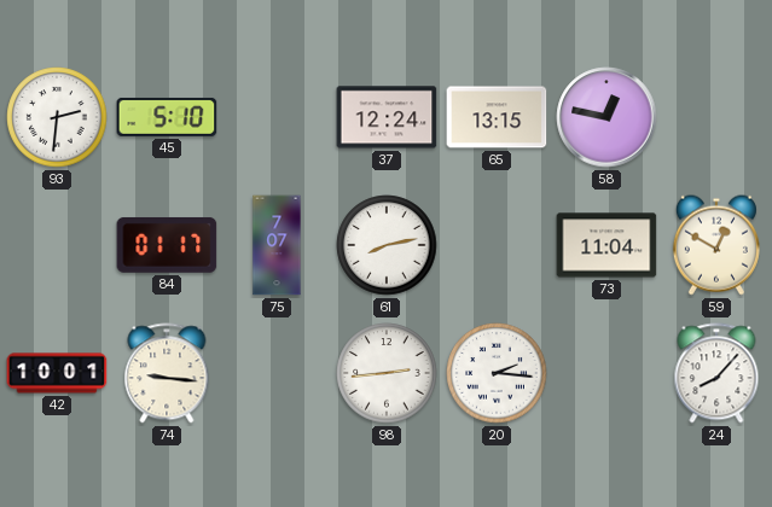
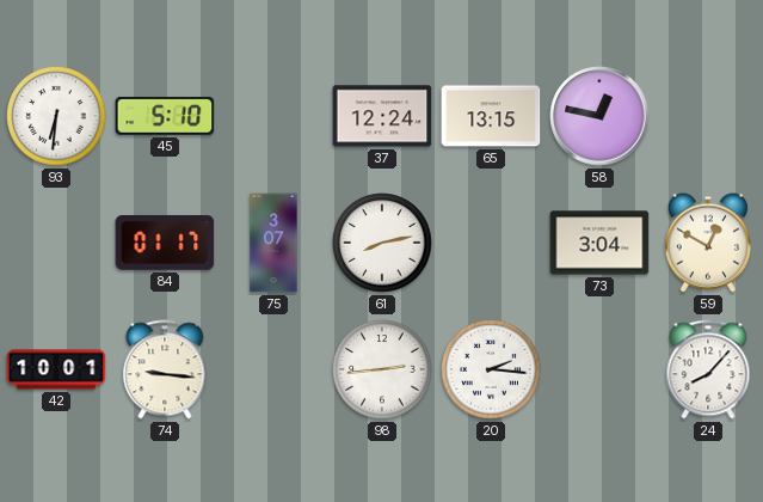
93: 2:31 -> 6:31
75: 7:07 -> 3:07
73: 11:04 -> 3:04
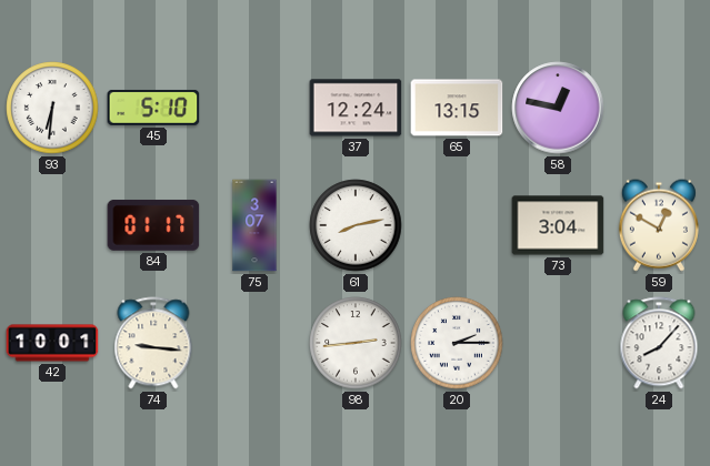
20: 2:16 -> 2:15
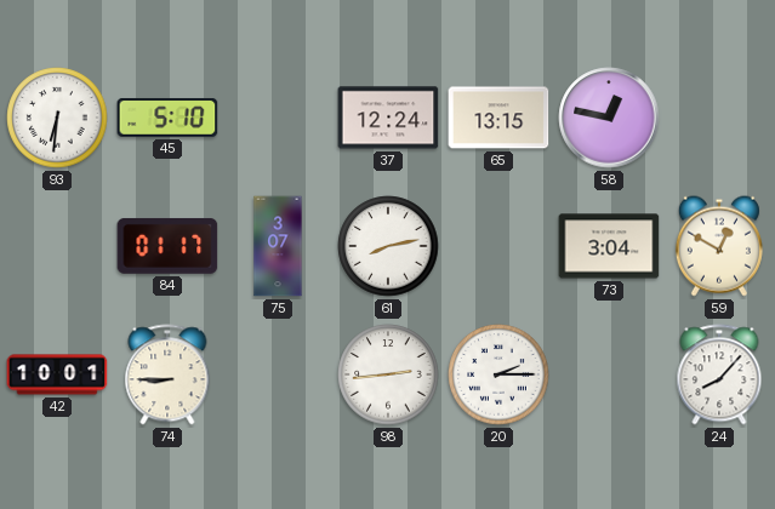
74: 9:16 -> 8:45
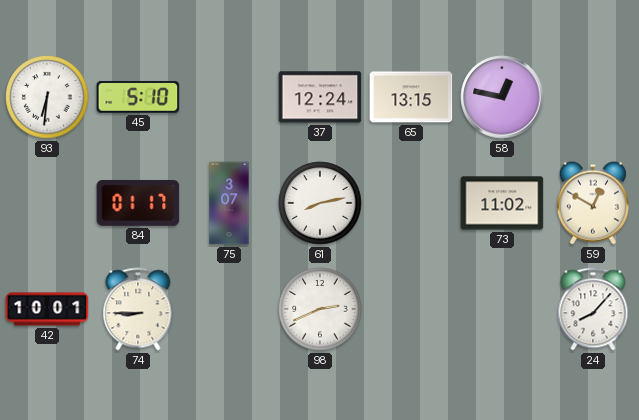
73: 3:04 -> 11:02
98: 2:44 -> 2:41
20: 2:15 -> none
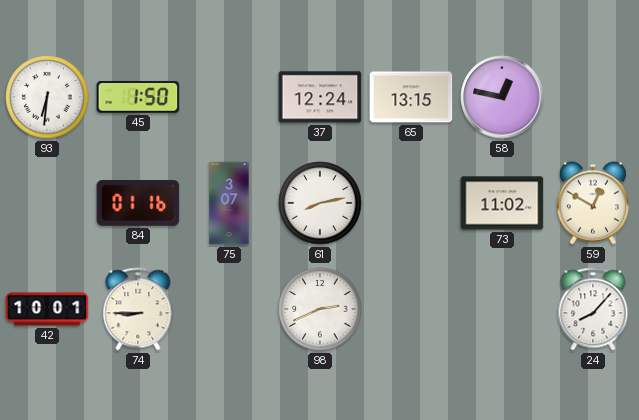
45: 5:10 -> 1:50
84: 01:17 -> 01:16
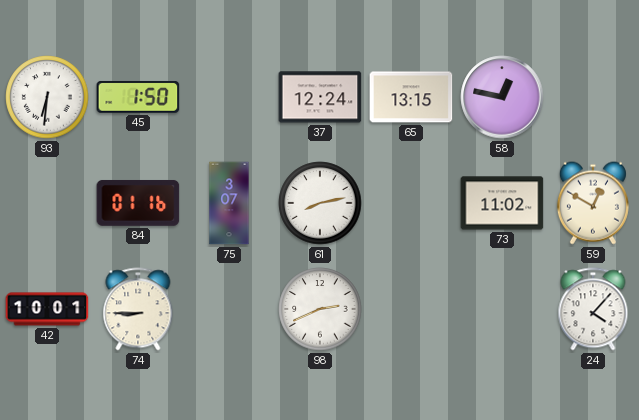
24: 8:07 -> 4:07
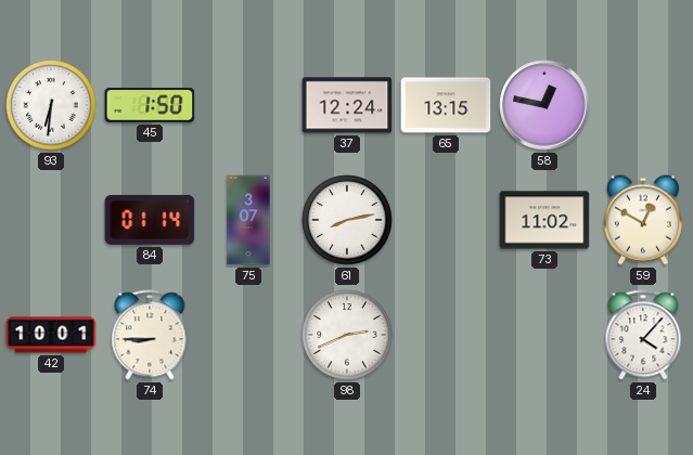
84: 01:16 -> 01:14
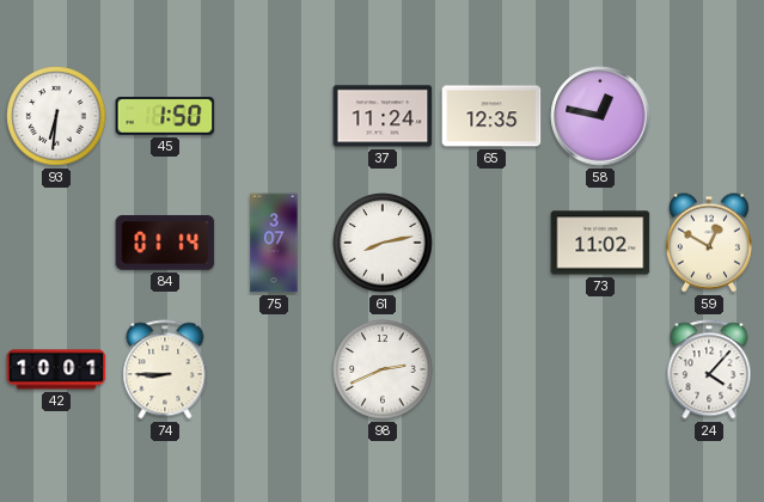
37: 12:24 -> 11:24
65: 13:15 -> 12:35
